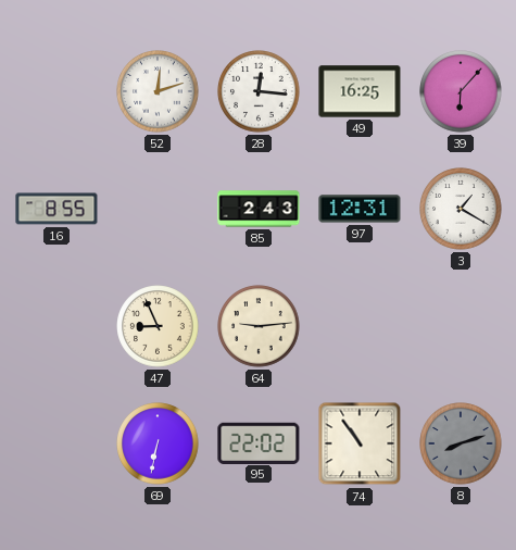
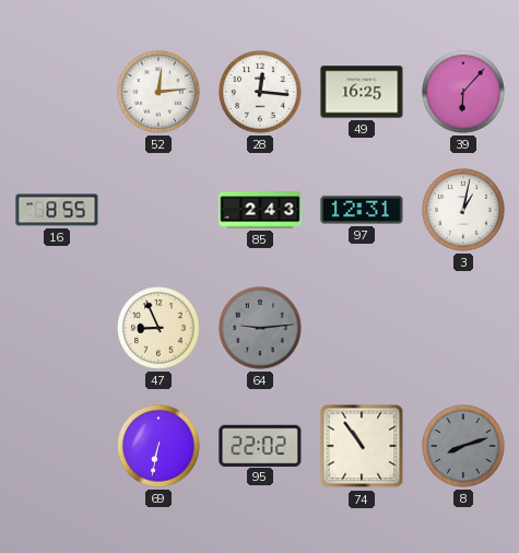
52: 12:12 -> 12:14
3: 1:20 -> 1:02
64 dial: cream -> grey
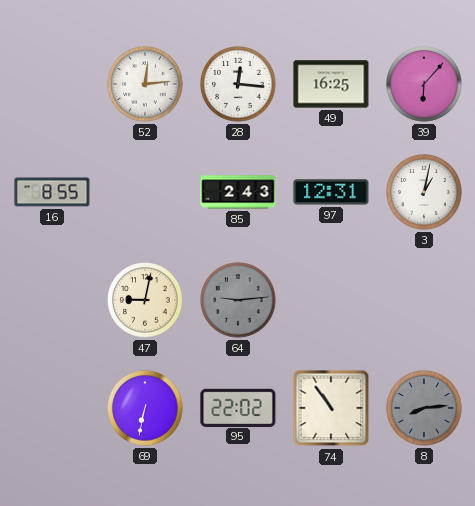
47: 8:56 -> 9:02
8: 8:12 -> 8:14
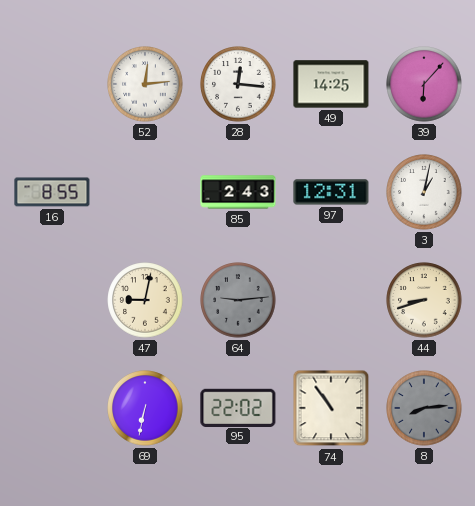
49: 16:25 -> 14:25
44: none -> 8:42
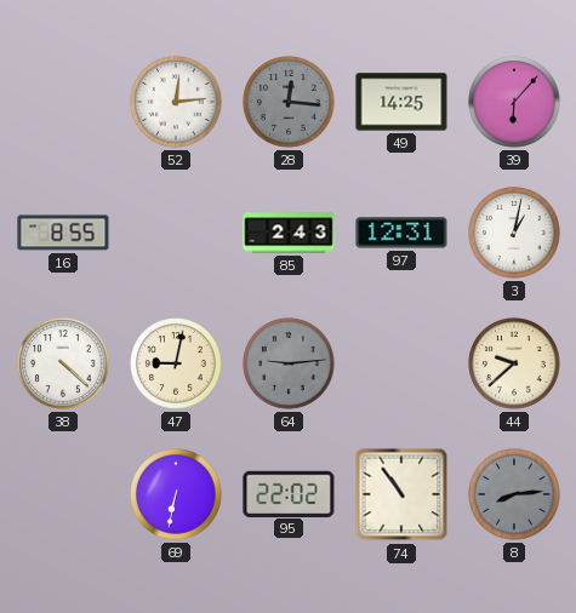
28 dial: white -> grey
38: none -> 4:22
44: 8:42 -> 9:38
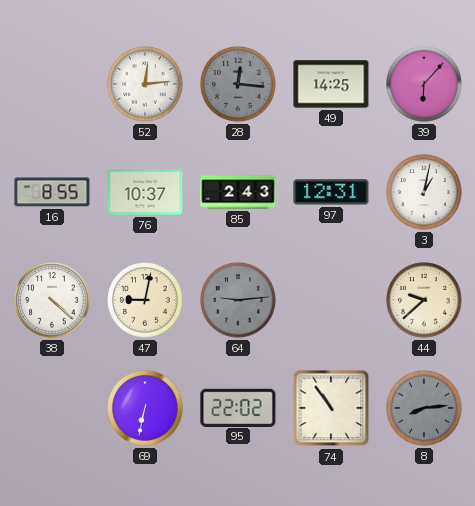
76: none -> 10:37
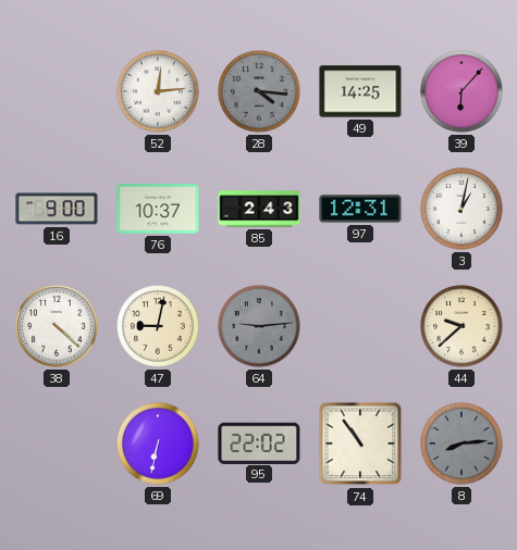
28: 12:16 -> 4:16
16: 8:55 -> 9:00
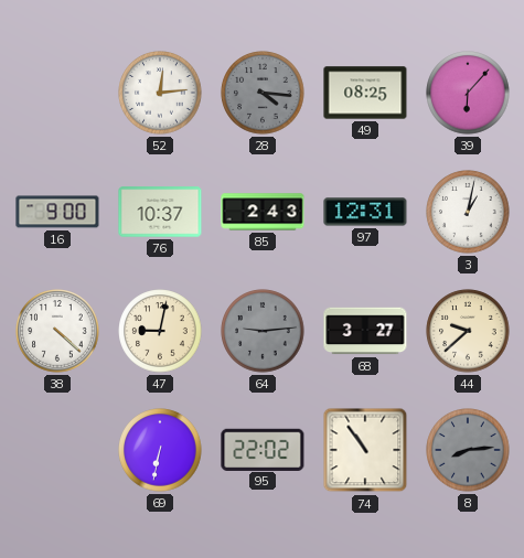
49: 14:25 -> 08:25
68: none -> 3:27
